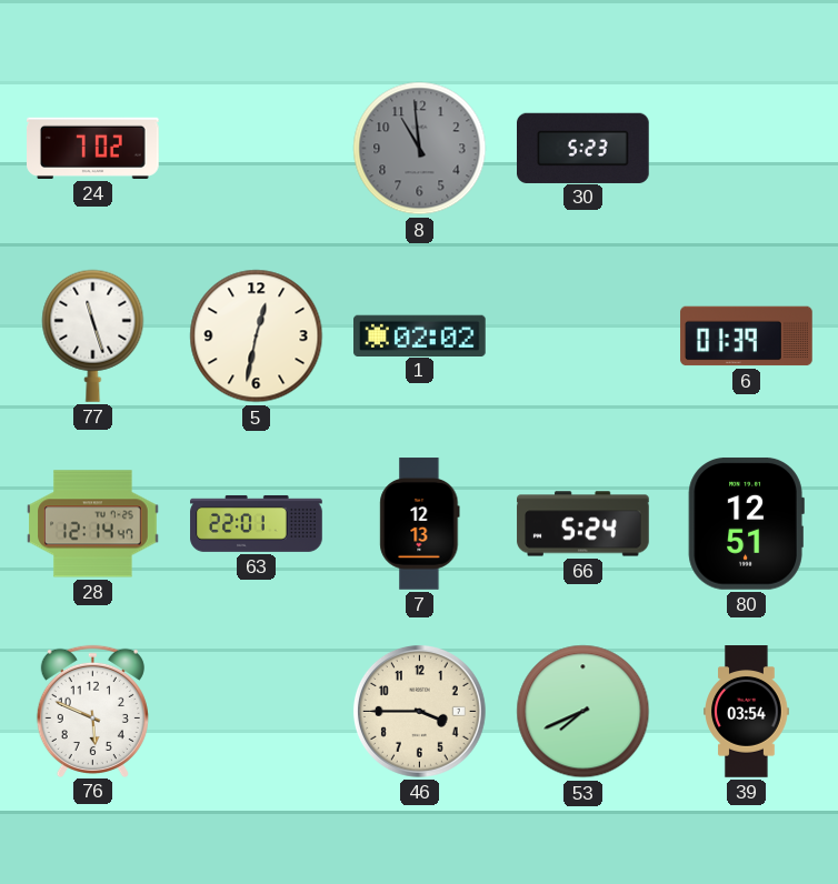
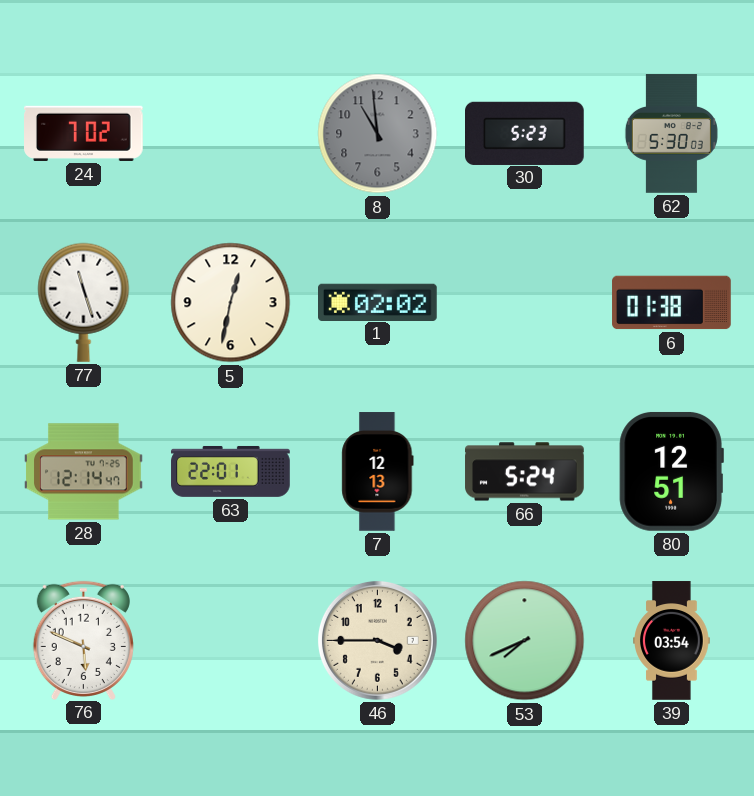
62: none -> 5:30
6: 01:39 -> 01:38
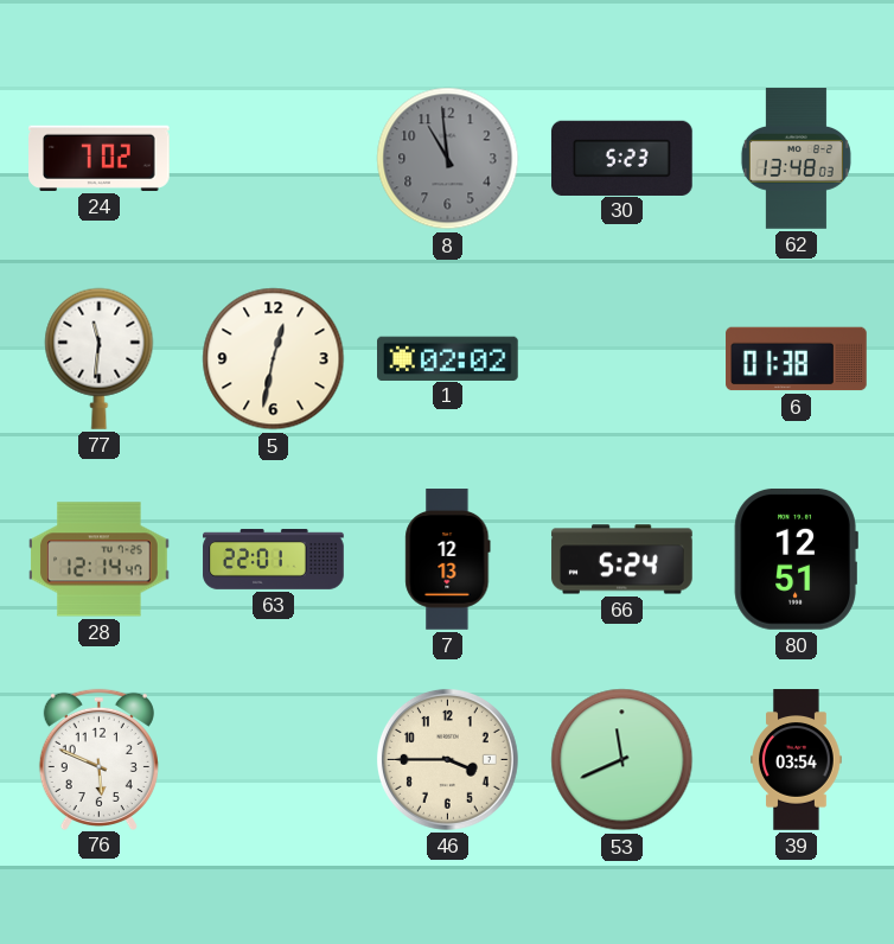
62: 5:30 -> 13:48
77: 11:27 -> 11:31
53: 7:41 -> 11:41
